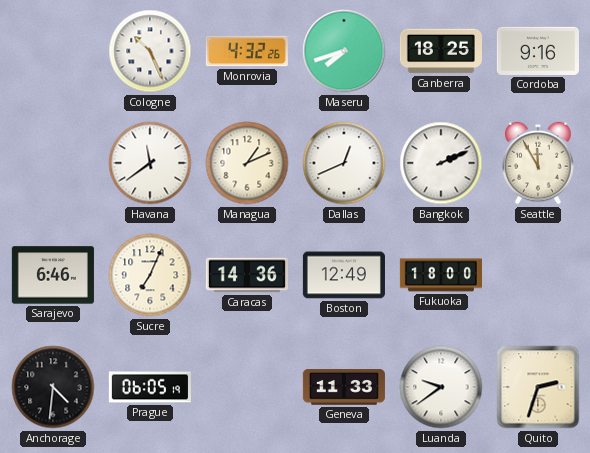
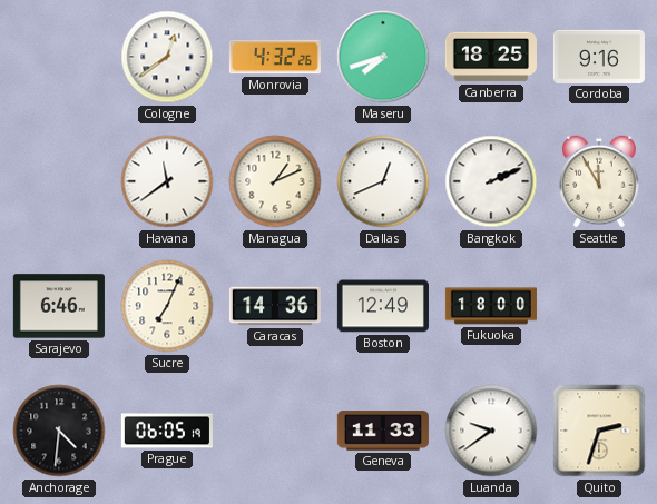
Cologne: 10:26 -> 12:39
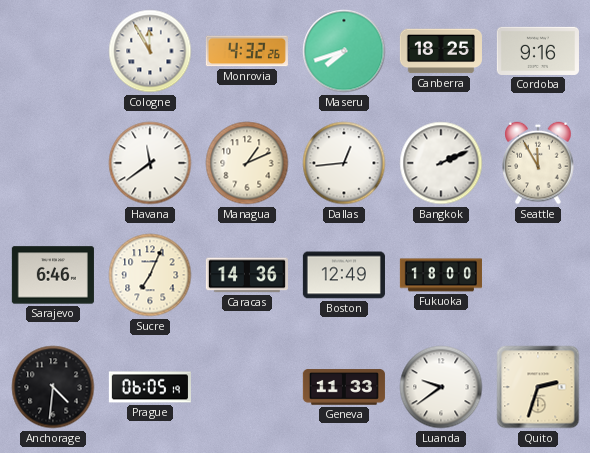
Cologne: 12:39 -> 11:55
Dallas: 12:41 -> 12:44
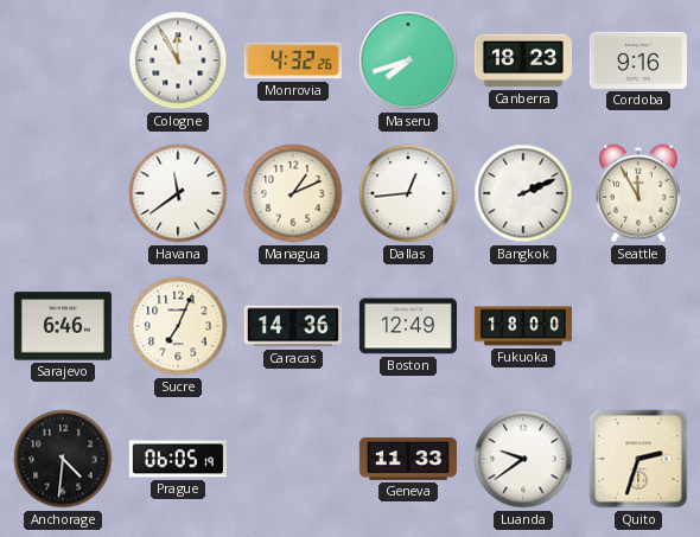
Canberra: 18:25 -> 18:23
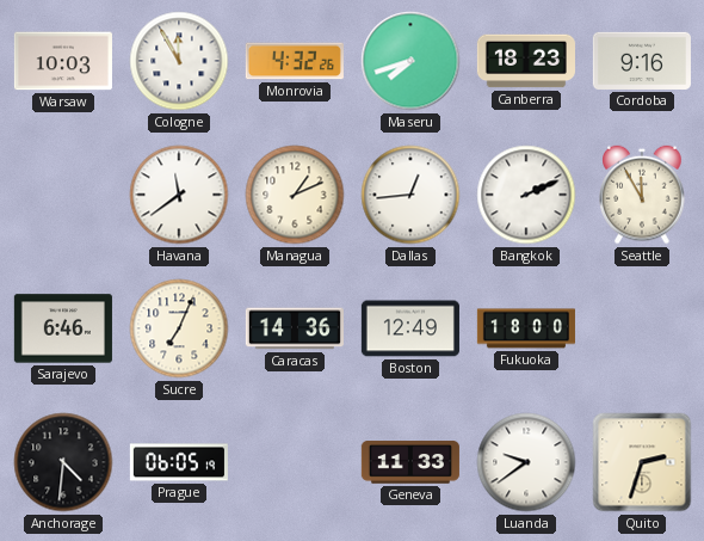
Warsaw: none -> 10:03
